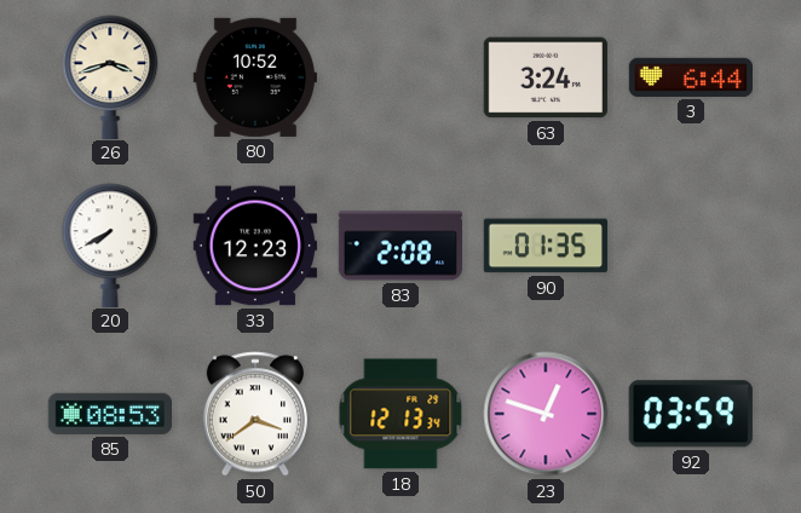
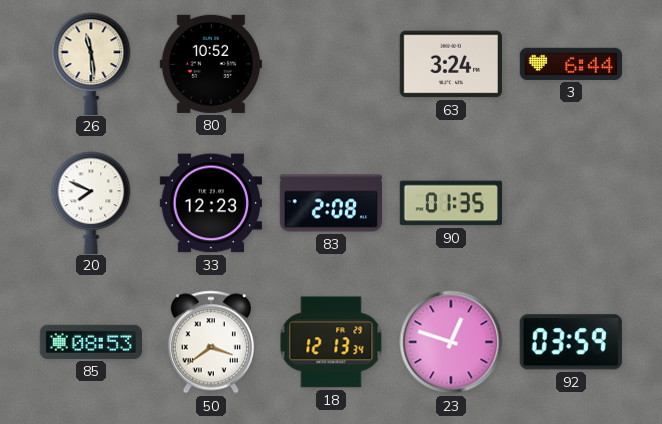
26: 3:42 -> 11:29
20: 7:40 -> 7:49
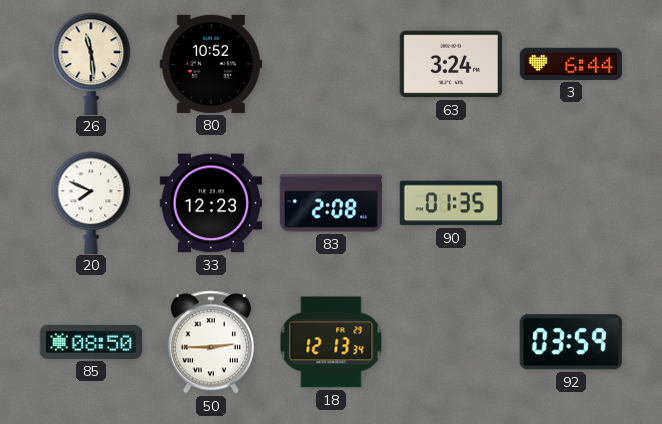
85: 08:53 -> 08:50
50: 3:39 -> 2:45
23: 12:48 -> none
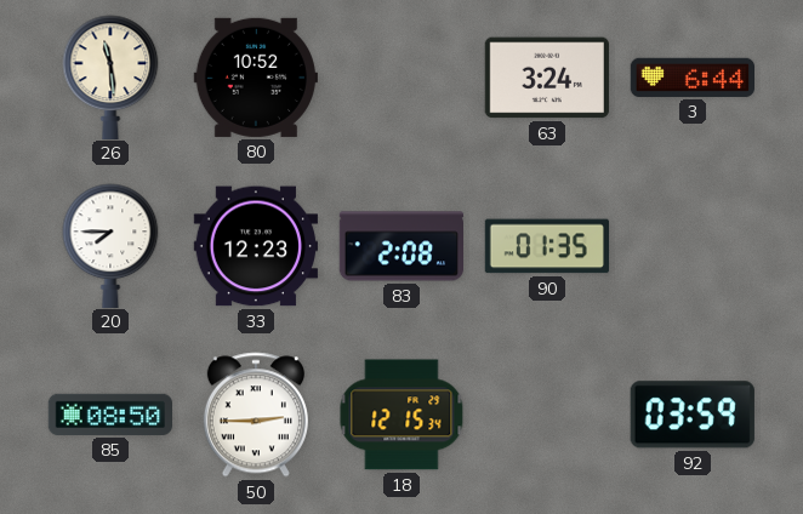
20: 7:49 -> 7:45
18: 12:13 -> 12:15
